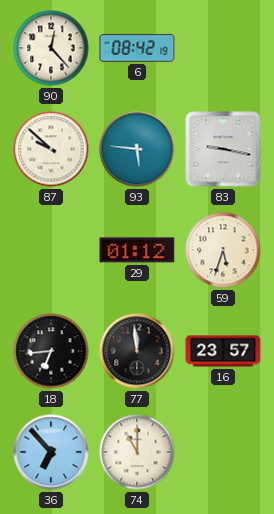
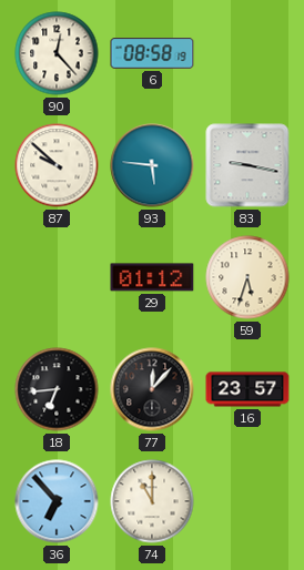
6: 08:42 -> 08:58
77: 11:59 -> 12:07
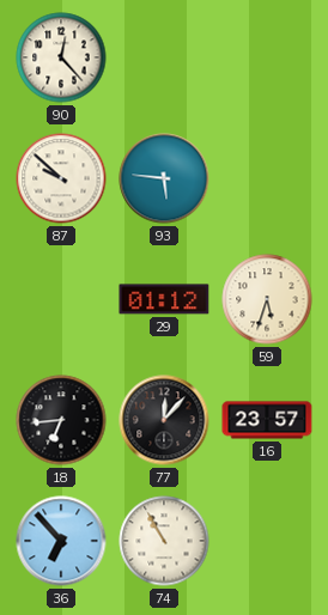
6: 08:58 -> none
83: 9:17 -> none
74: 11:00 -> 10:55
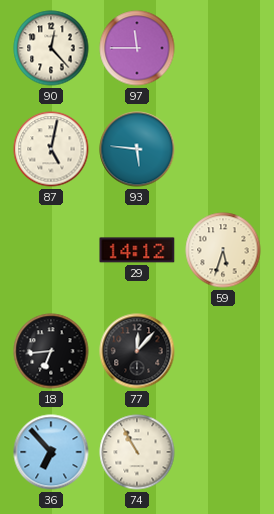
97: none -> 11:45
87: 9:52 -> 5:02
29: 01:12 -> 14:12
16: 23:57 -> none
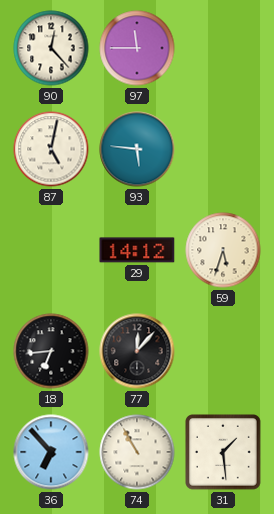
31: none -> 1:29
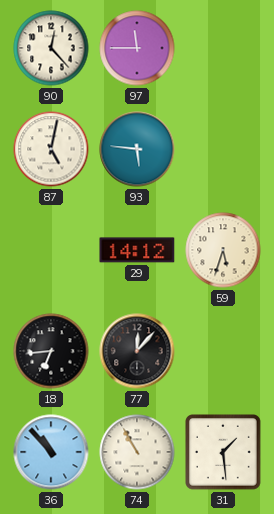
36: 6:53 -> 10:53
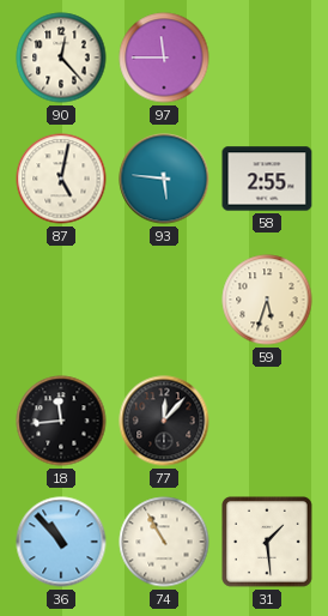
58: none -> 2:55
29: 14:12 -> none
18: 6:44 -> 11:44
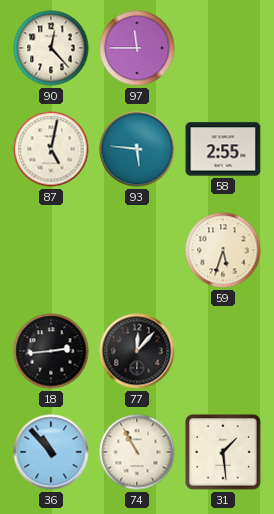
18: 11:44 -> 2:44
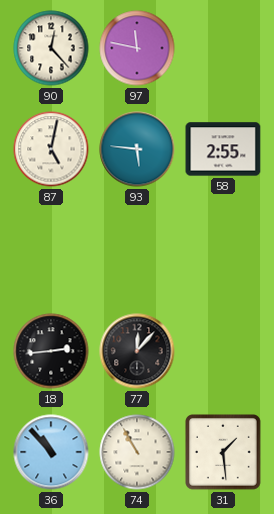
97: 11:45 -> 11:47
59: 5:33 -> none
